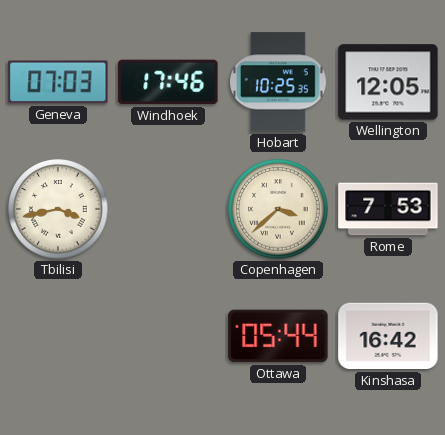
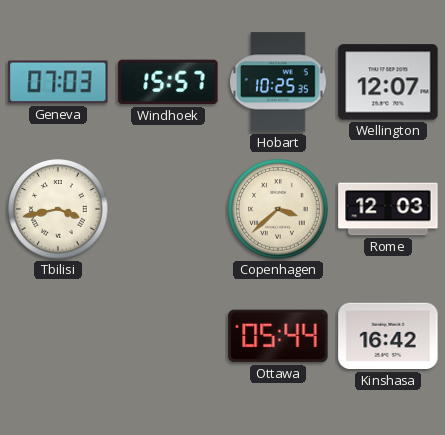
Windhoek: 17:46 -> 15:57
Wellington: 12:05 -> 12:07
Rome: 7:53 -> 12:03
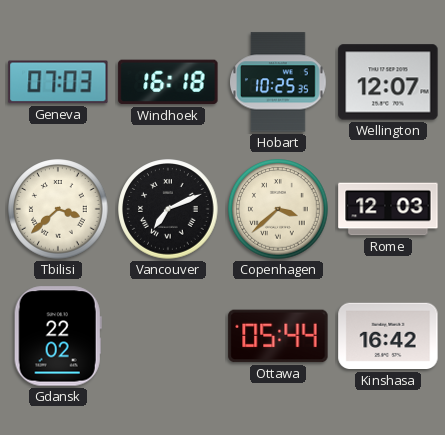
Windhoek: 15:57 -> 16:18
Tbilisi: 3:43 -> 3:38
Vancouver: none -> 7:11
Gdansk: none -> 22:02
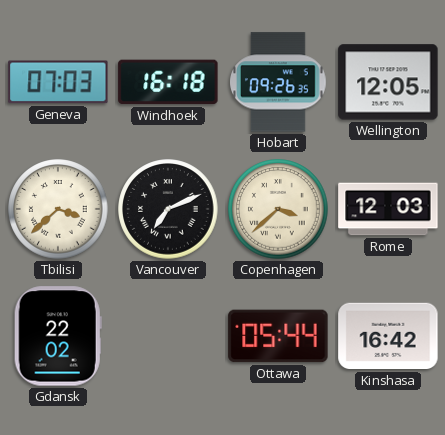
Hobart: 10:25 -> 09:26
Wellington: 12:07 -> 12:05
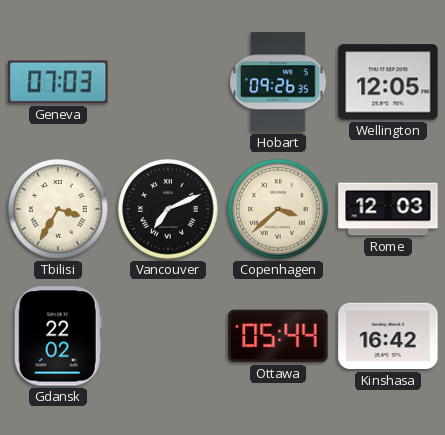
Windhoek: 16:18 -> none
Tbilisi: 3:38 -> 3:35
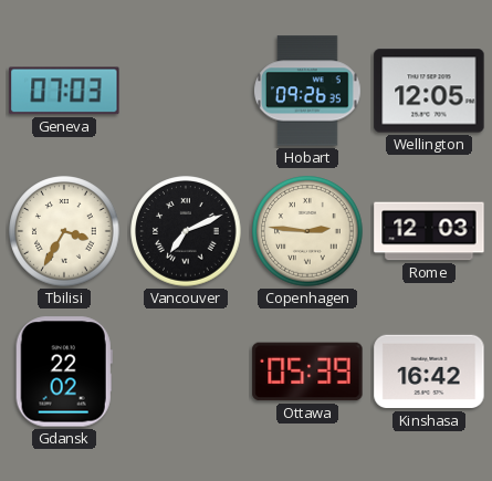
Copenhagen: 3:38 -> 2:46
Ottawa: 05:44 -> 05:39
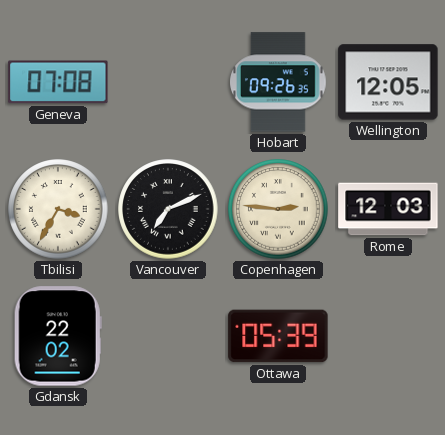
Geneva: 07:03 -> 07:08
Kinshasa: 16:42 -> none
